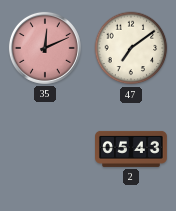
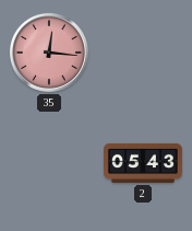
35: 12:11 -> 12:16
47: 7:09 -> none
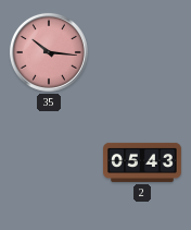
35: 12:16 -> 10:16
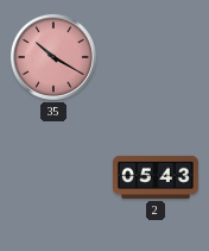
35: 10:16 -> 10:20
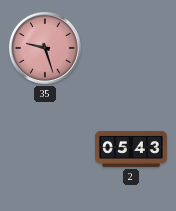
35: 10:20 -> 9:27
